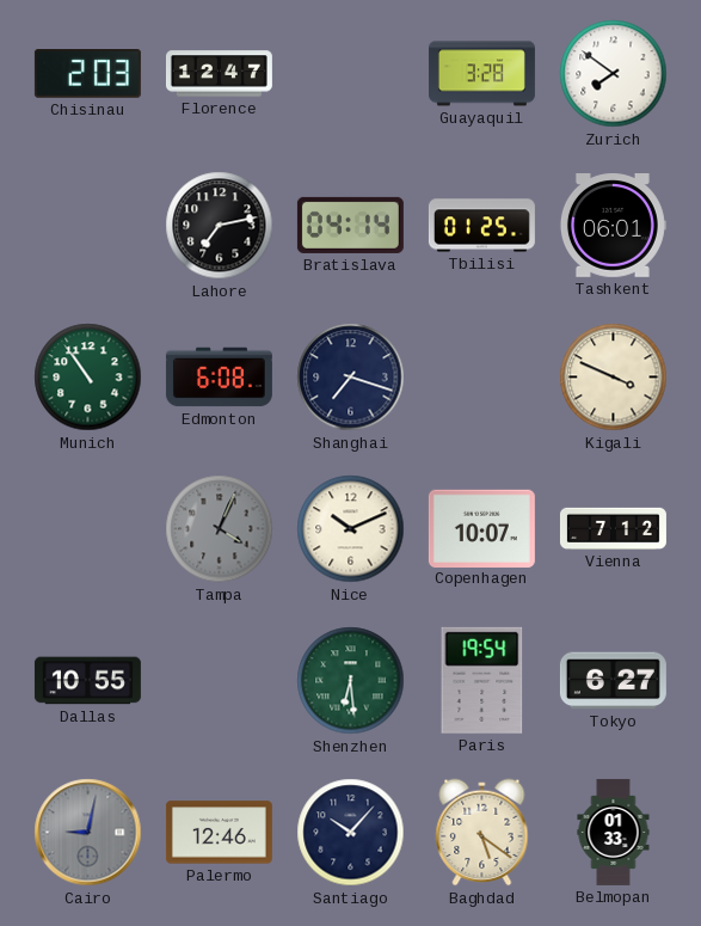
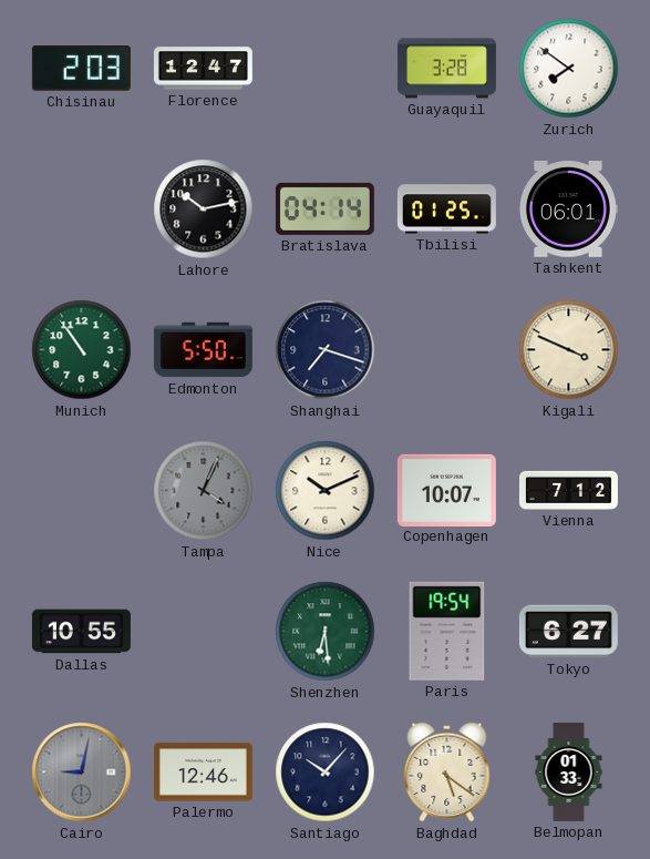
Lahore: 7:13 -> 10:13
Edmonton: 6:08 -> 5:50
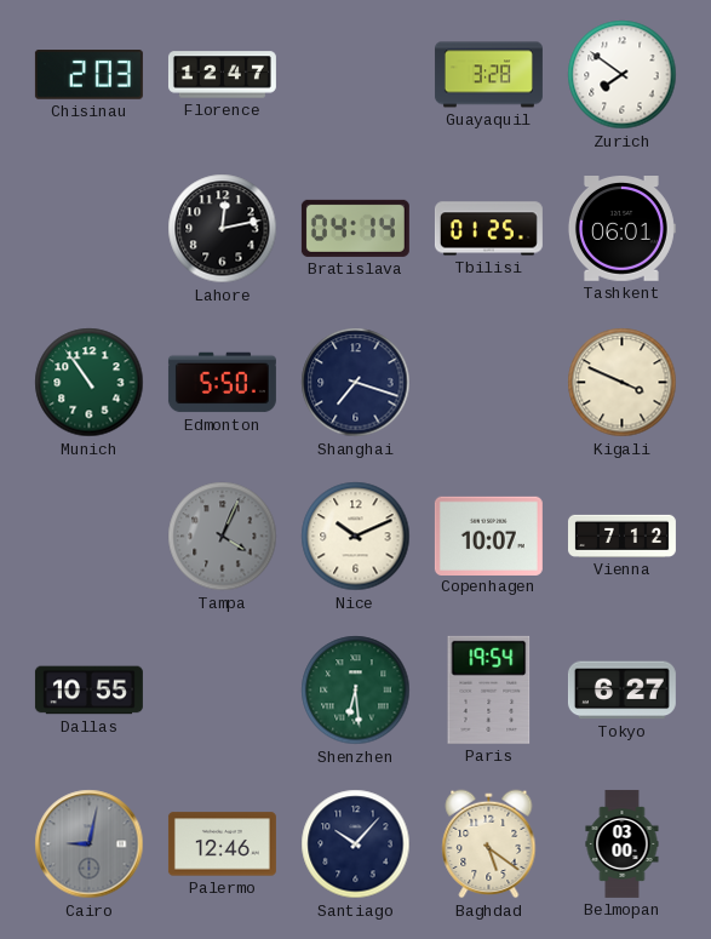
Lahore: 10:13 -> 12:13
Belmopan: 01:33 -> 03:00
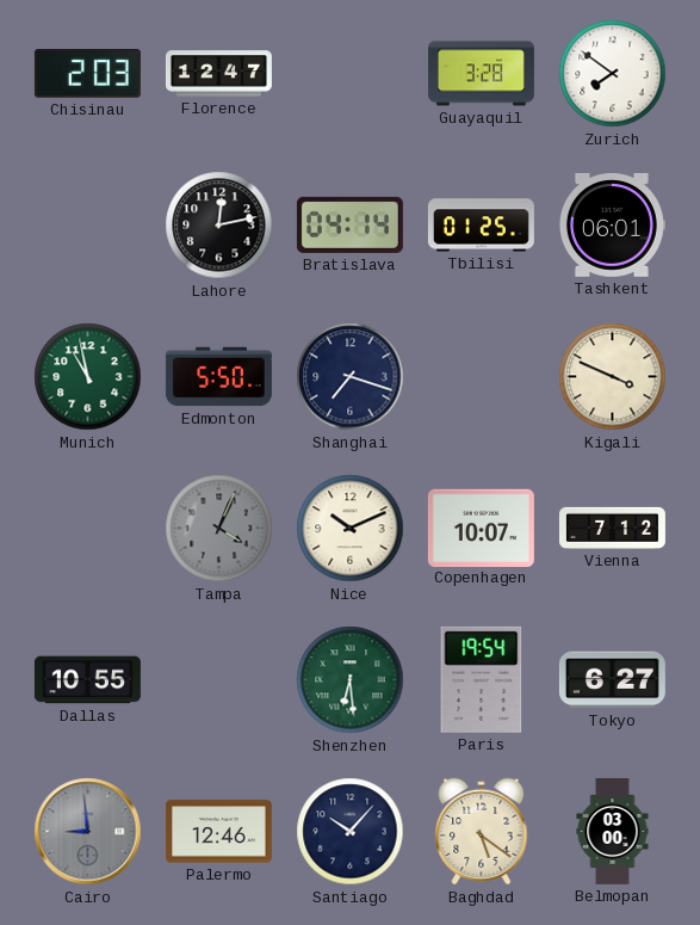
Munich: 10:54 -> 10:58
Cairo: 9:02 -> 8:59
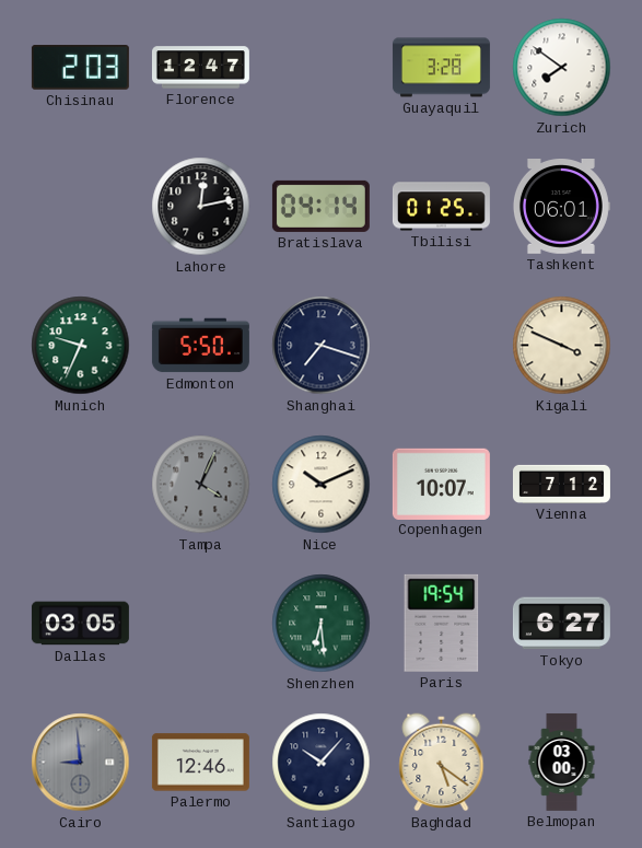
Munich: 10:58 -> 9:34
Dallas: 10:55 -> 03:05
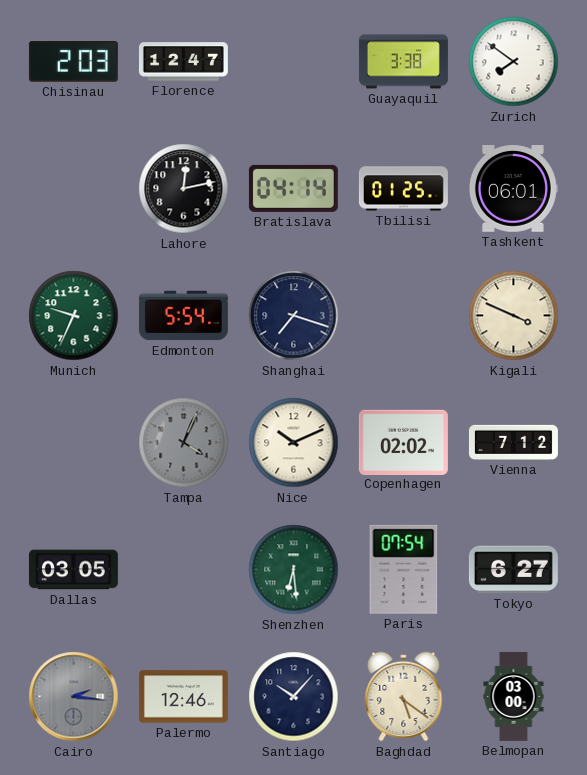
Guayaquil: 3:28 -> 3:38
Edmonton: 5:50 -> 5:54
Copenhagen: 10:07 -> 02:02
Paris: 19:54 -> 07:54
Cairo: 8:59 -> 2:16
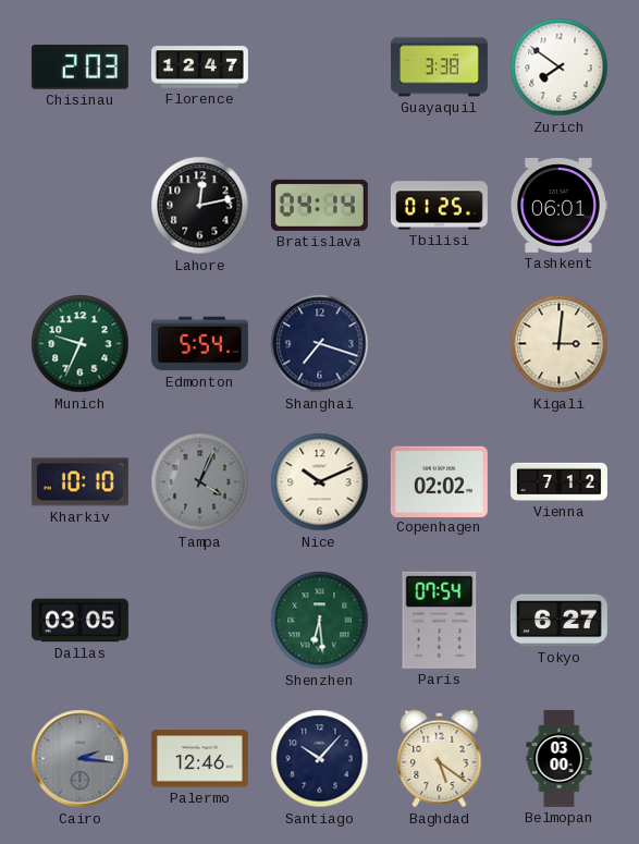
Kigali: 3:49 -> 3:01
Kharkiv: none -> 10:10
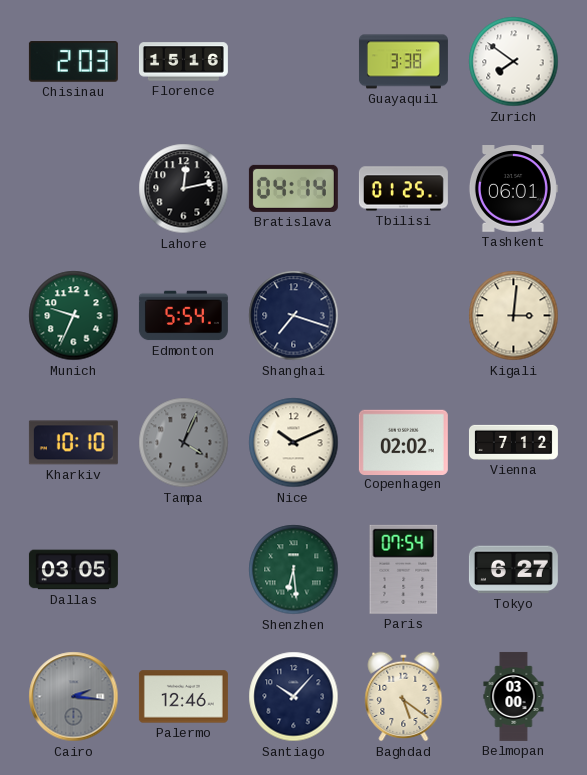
Florence: 12:47 -> 15:16
